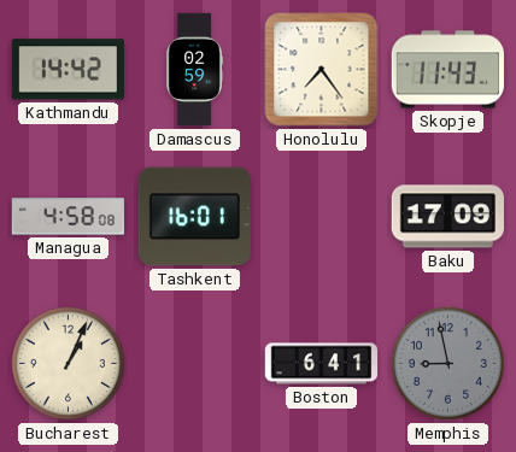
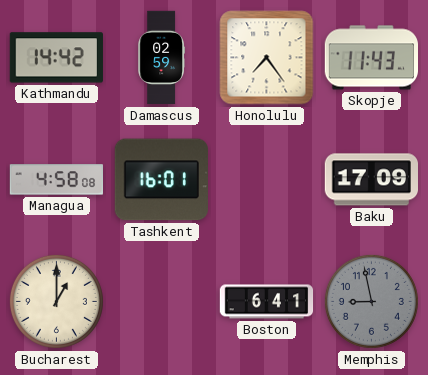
Bucharest: 1:04 -> 1:00
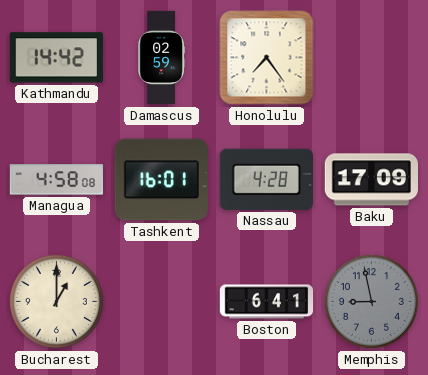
Skopje: 11:43 -> none
Nassau: none -> 4:28
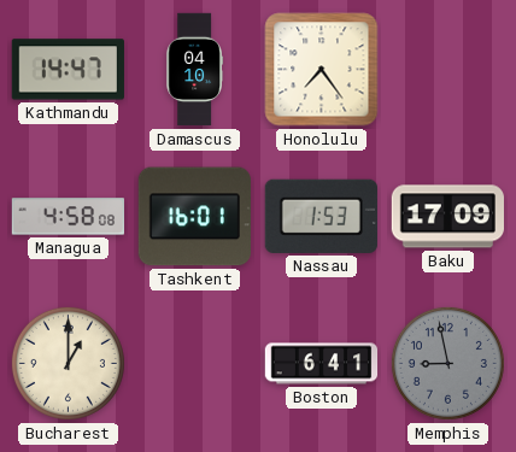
Kathmandu: 14:42 -> 14:47
Damascus: 02:59 -> 04:10
Nassau: 4:28 -> 1:53
